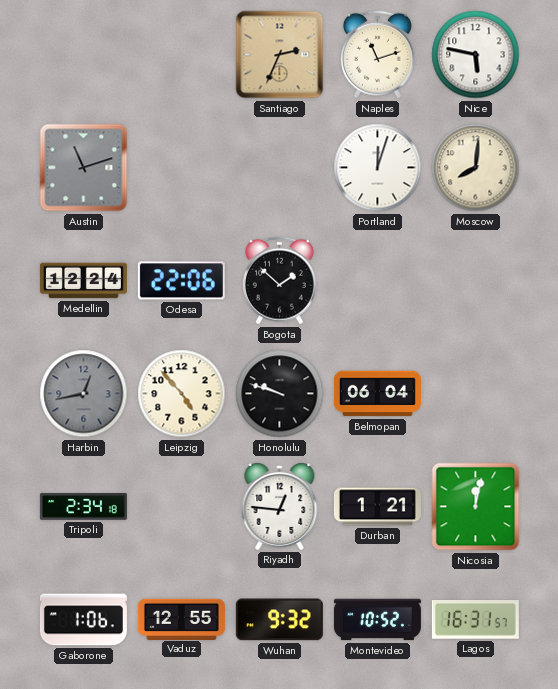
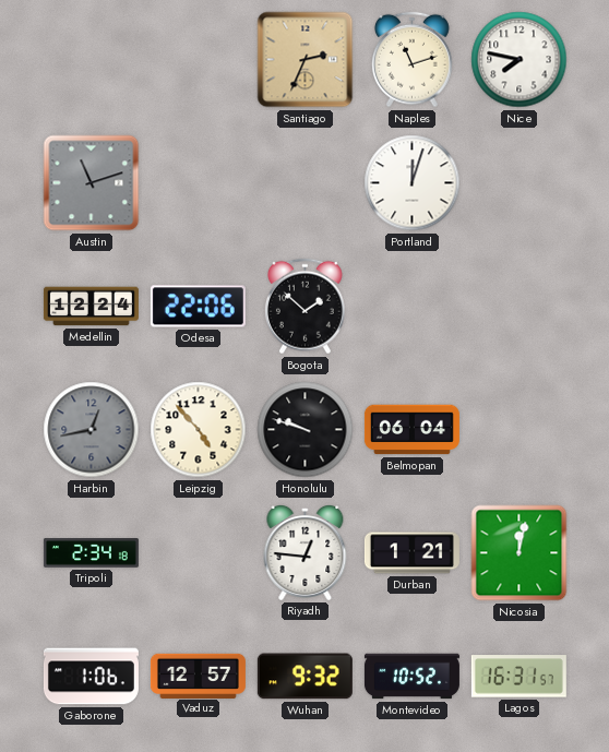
Nice: 5:47 -> 7:47
Moscow: 8:01 -> none
Vaduz: 12:55 -> 12:57
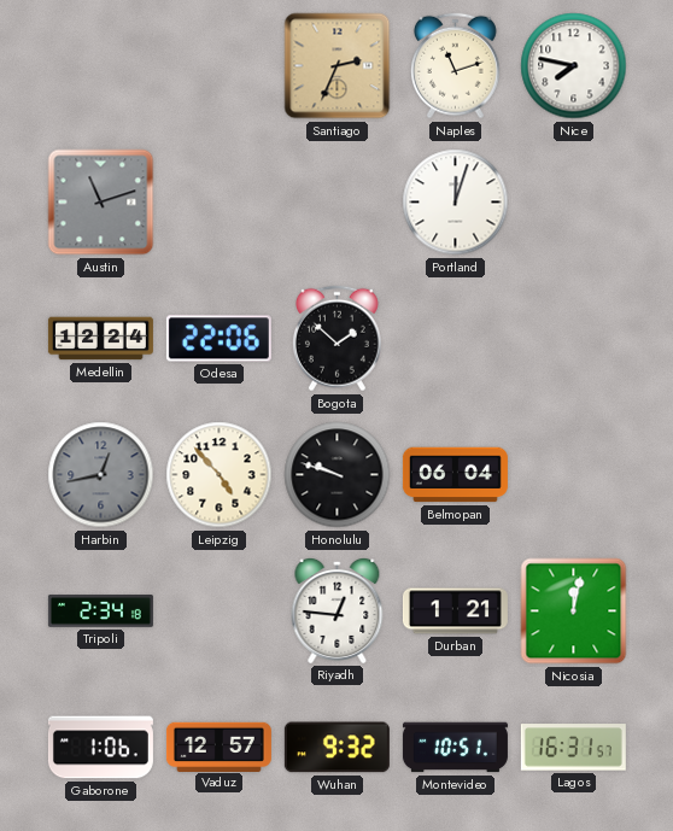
Montevideo: 10:52 -> 10:51
